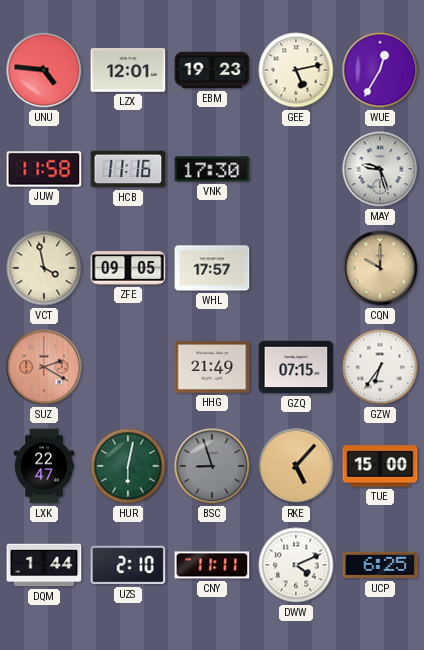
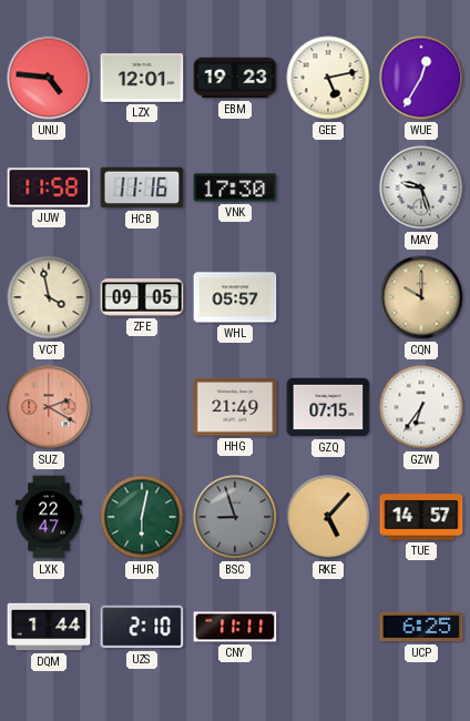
WHL: 17:57 -> 05:57
TUE: 15:00 -> 14:57
DWW: 4:11 -> none
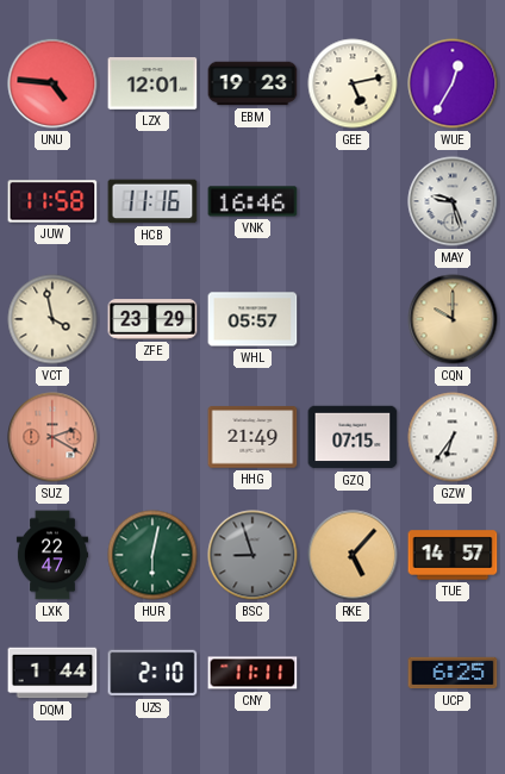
VNK: 17:30 -> 16:46
ZFE: 09:05 -> 23:29
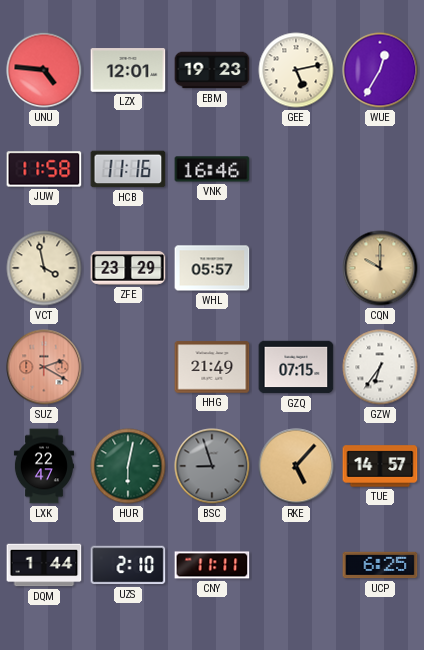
MAY: 9:27 -> none
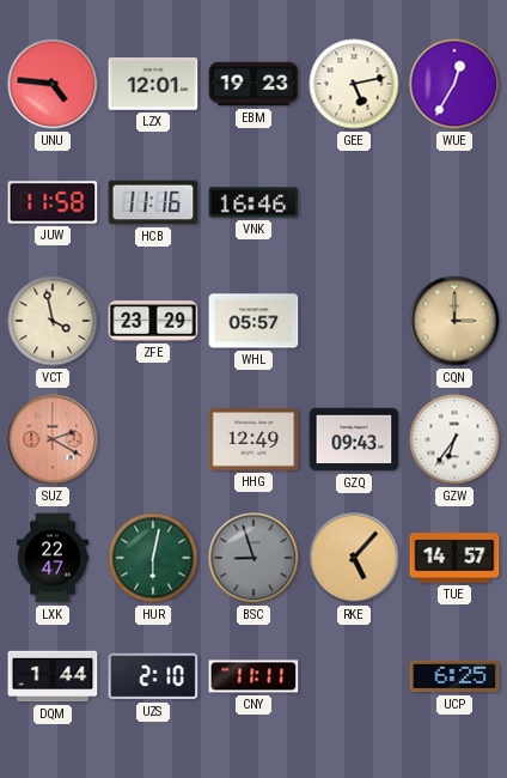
CQN: 10:00 -> 3:00
HHG: 21:49 -> 12:49
GZQ: 07:15 -> 09:43
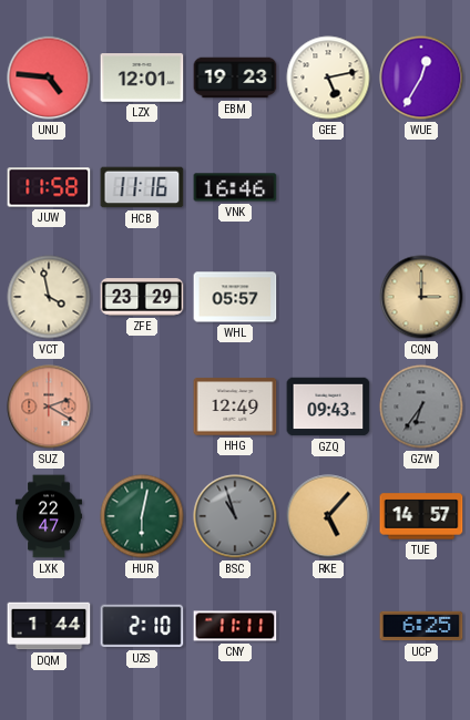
GZW dial: white -> grey
BSC: 8:57 -> 10:57
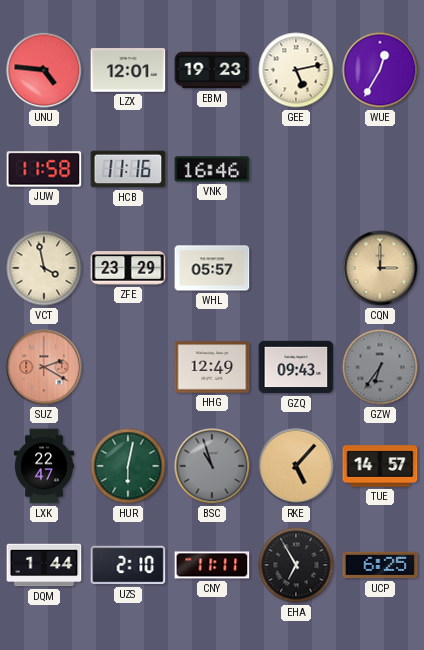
EHA: none -> 6:55
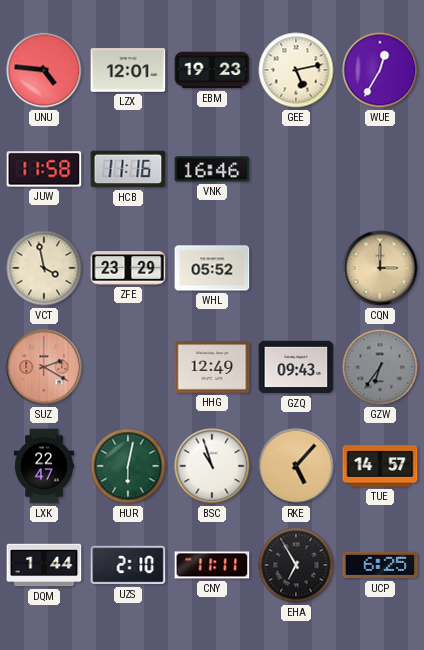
WHL: 05:57 -> 05:52
BSC dial: grey -> white
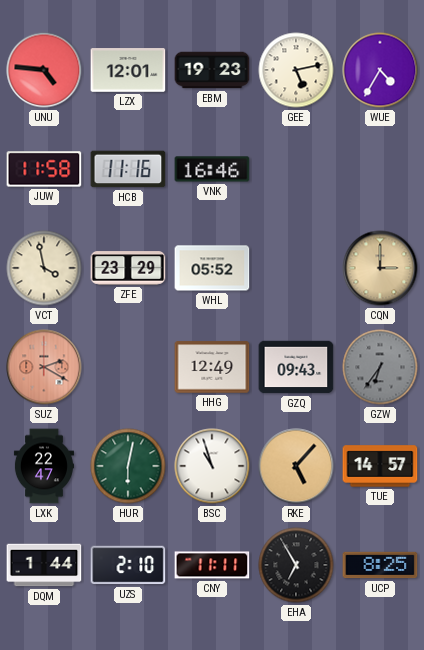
WUE: 12:35 -> 4:35
UCP: 6:25 -> 8:25
